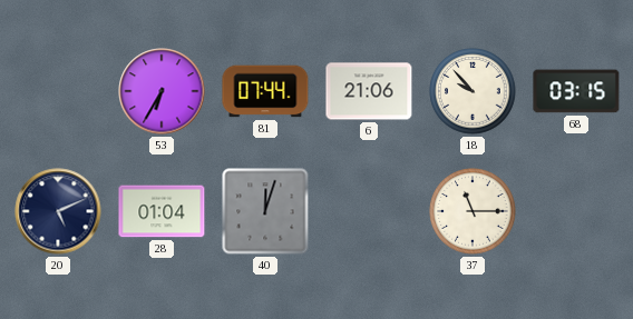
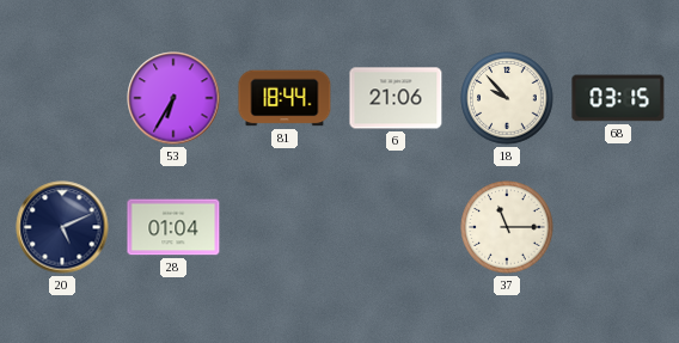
81: 07:44 -> 18:44
40: 12:03 -> none
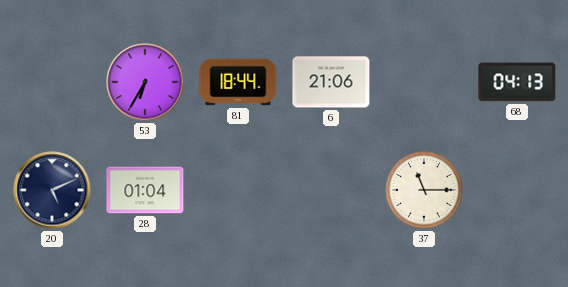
18: 9:53 -> none
68: 03:15 -> 04:13
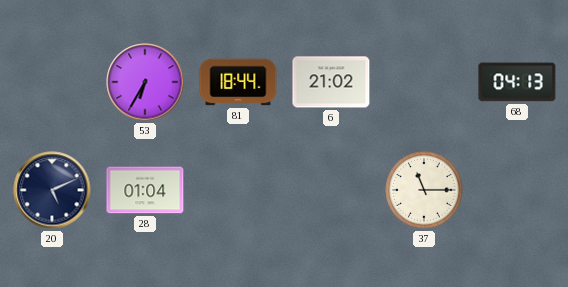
6: 21:06 -> 21:02
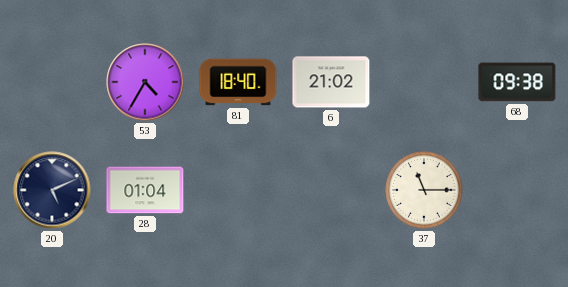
53: 6:35 -> 4:35
81: 18:44 -> 18:40
68: 04:13 -> 09:38
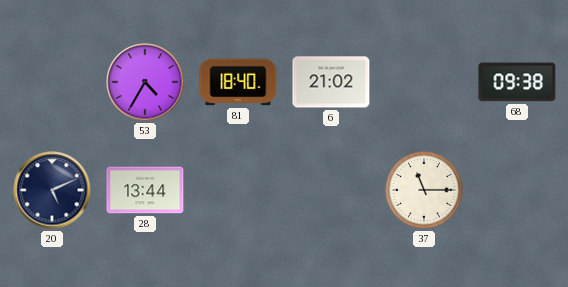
28: 01:04 -> 13:44
